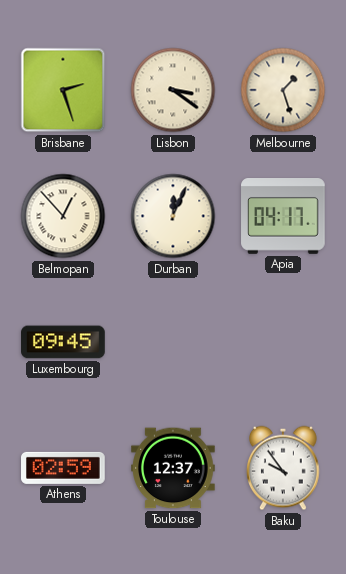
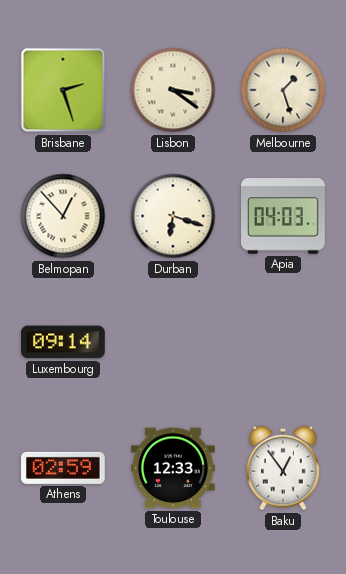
Durban: 12:04 -> 6:18
Apia: 04:17 -> 04:03
Luxembourg: 09:45 -> 09:14
Toulouse: 12:37 -> 12:33
Baku: 9:54 -> 12:54
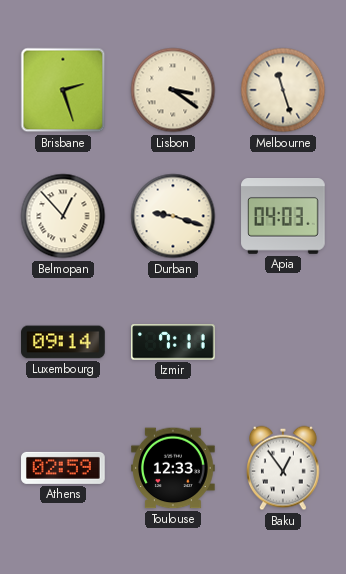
Melbourne: 1:27 -> 11:27
Durban: 6:18 -> 9:18
Izmir: none -> 7:11
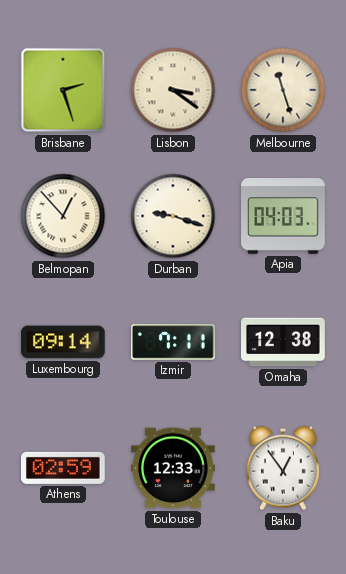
Omaha: none -> 12:38
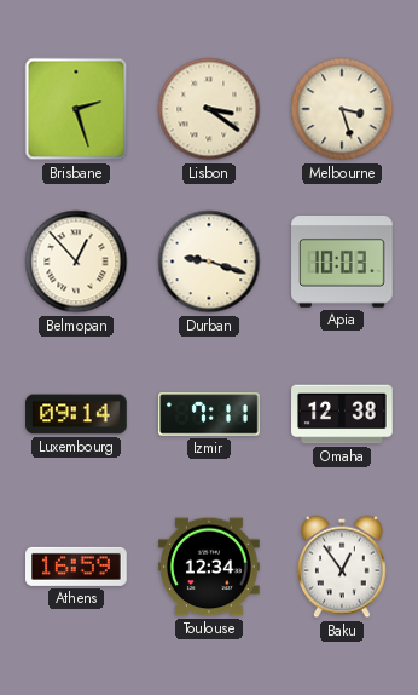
Melbourne: 11:27 -> 3:27
Apia: 04:03 -> 10:03
Athens: 02:59 -> 16:59
Toulouse: 12:33 -> 12:34
